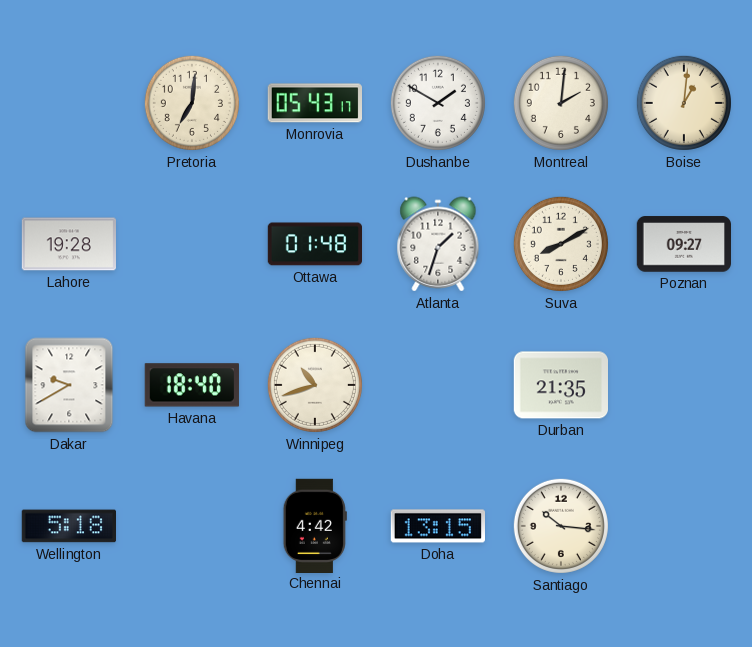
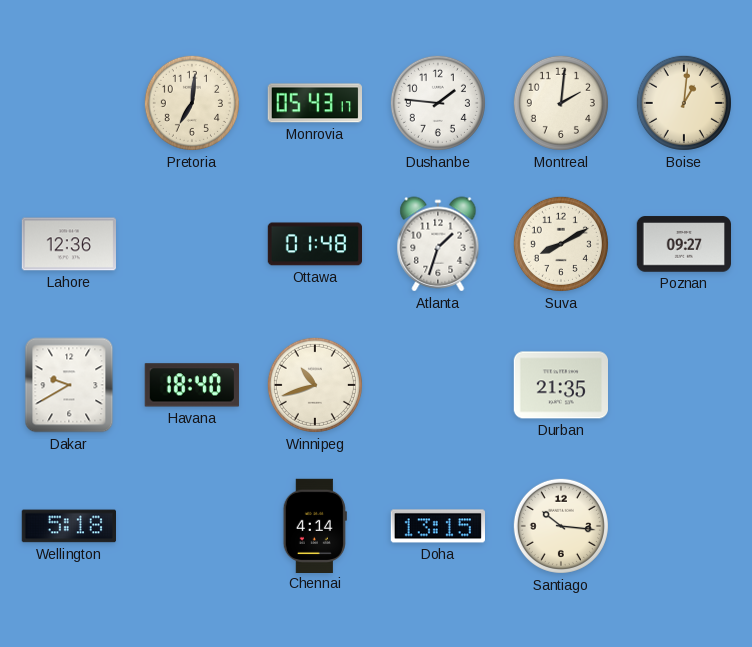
Dushanbe: 1:50 -> 1:46
Lahore: 19:28 -> 12:36
Chennai: 4:42 -> 4:14
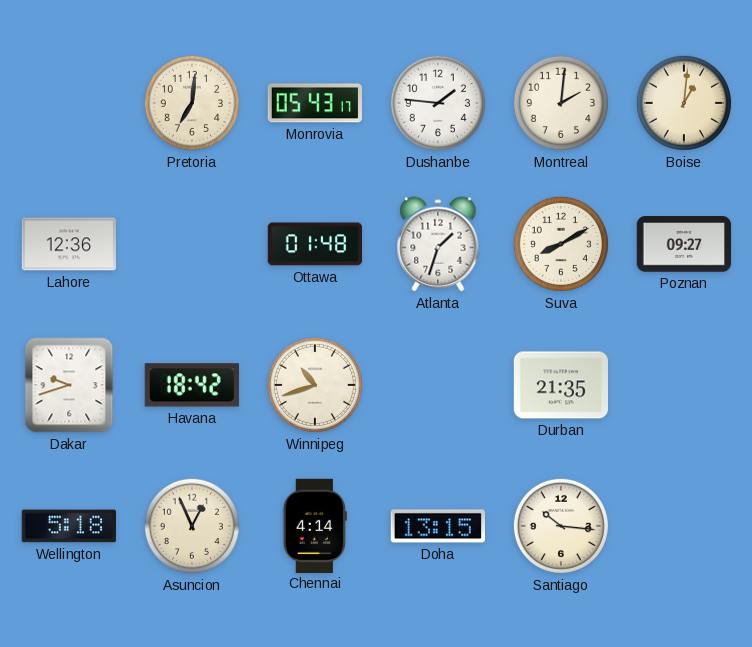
Dakar: 9:40 -> 9:42
Havana: 18:40 -> 18:42
Asuncion: none -> 12:56
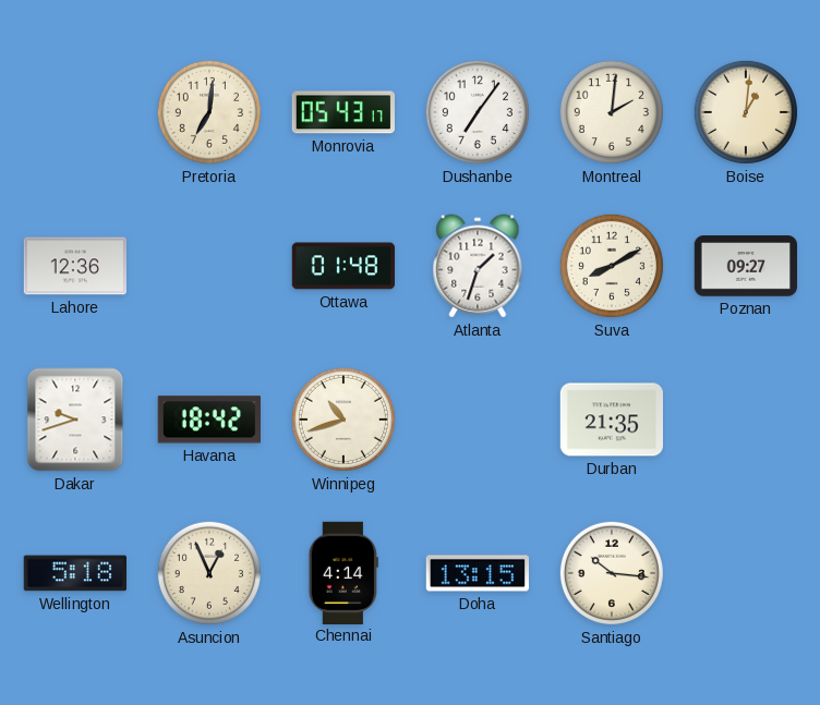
Dushanbe: 1:46 -> 7:06
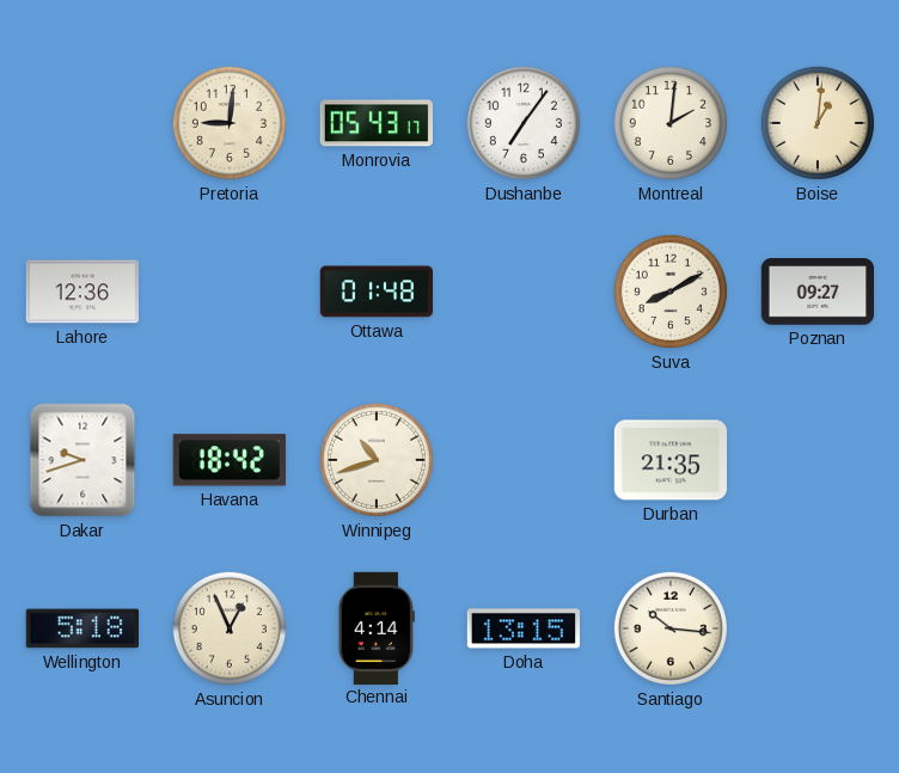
Pretoria: 7:01 -> 9:01
Atlanta: 1:33 -> none
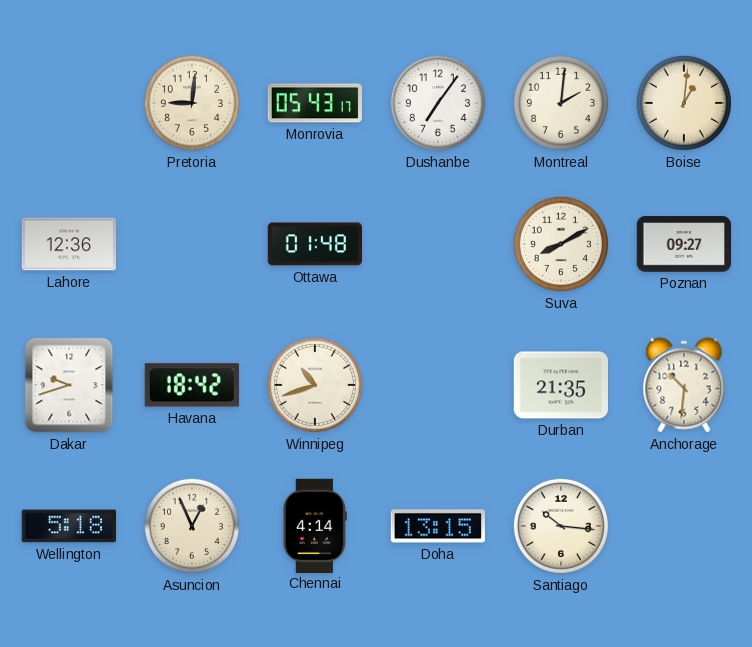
Anchorage: none -> 10:31
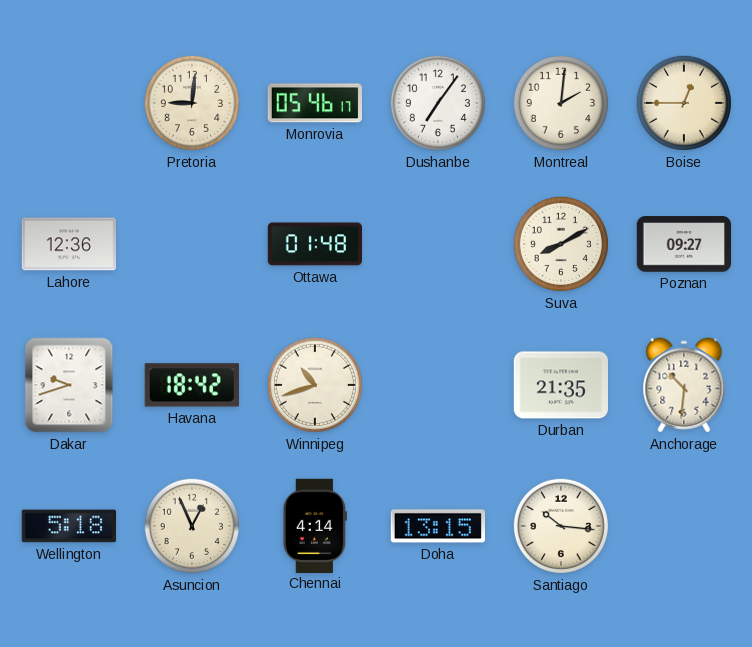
Monrovia: 05:43 -> 05:46
Boise: 1:01 -> 12:45
